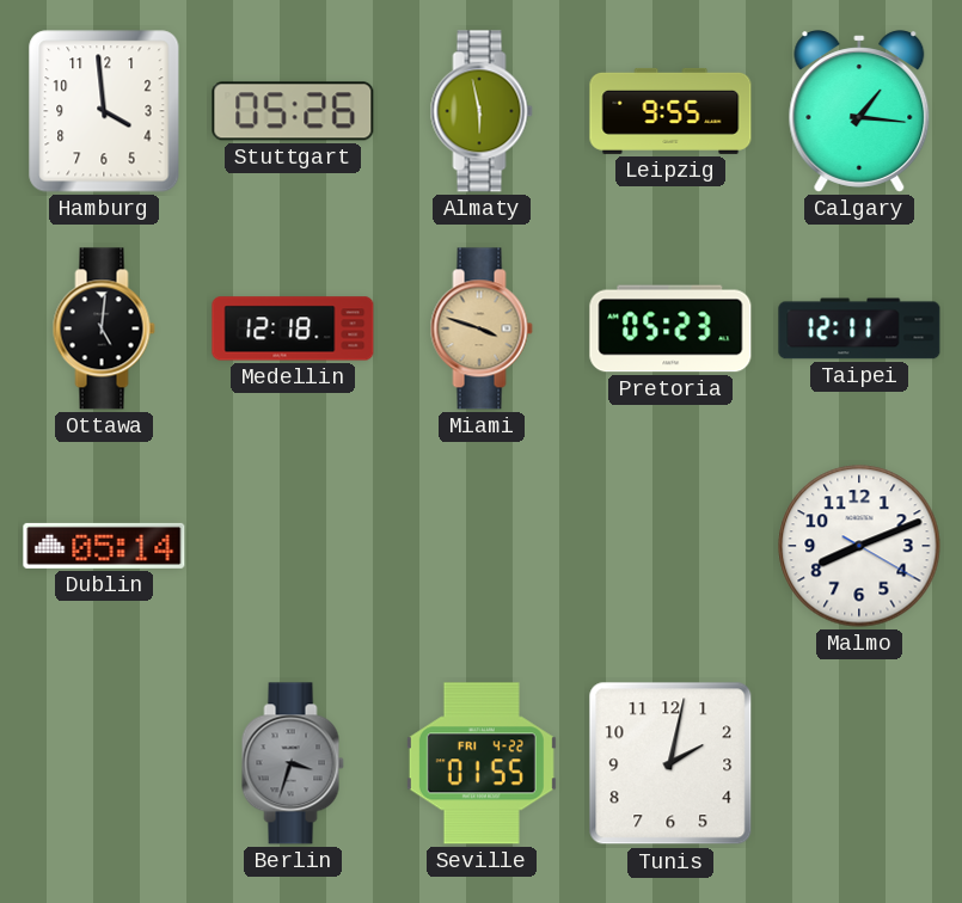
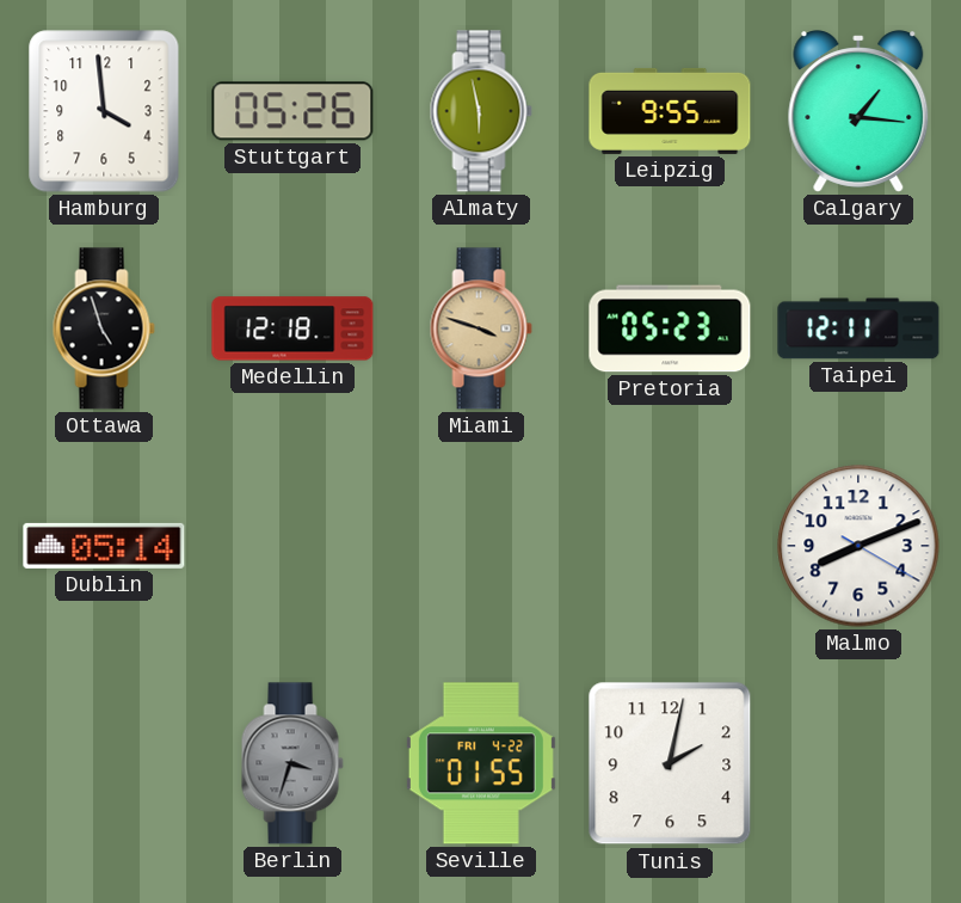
Ottawa: 5:01 -> 4:57
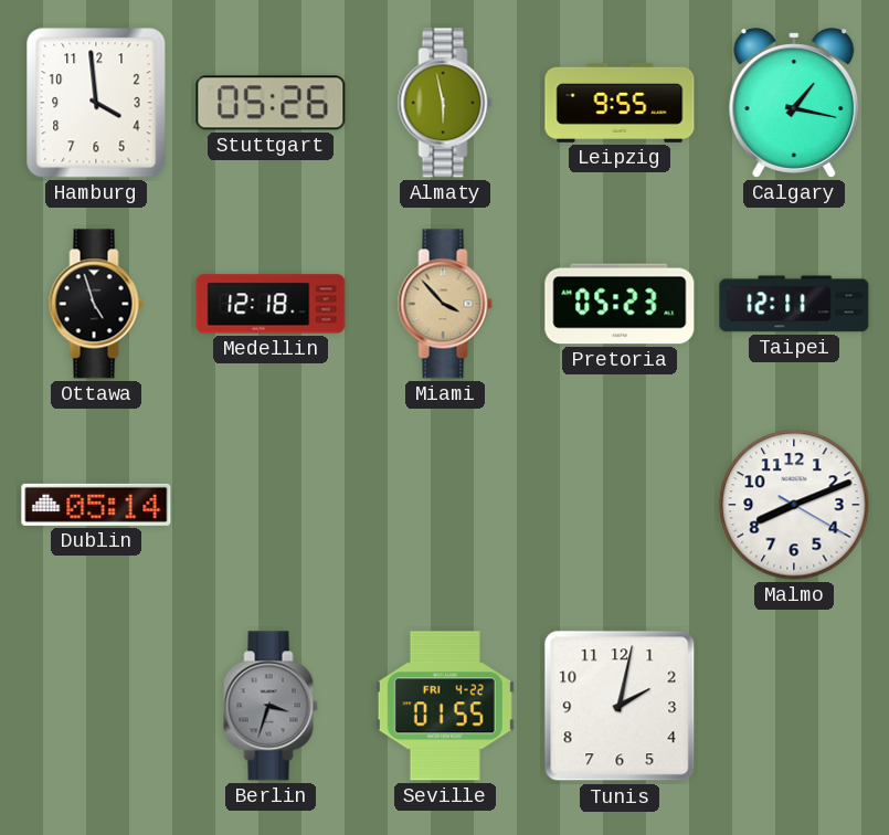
Calgary: 1:16 -> 1:17
Miami: 3:48 -> 3:53
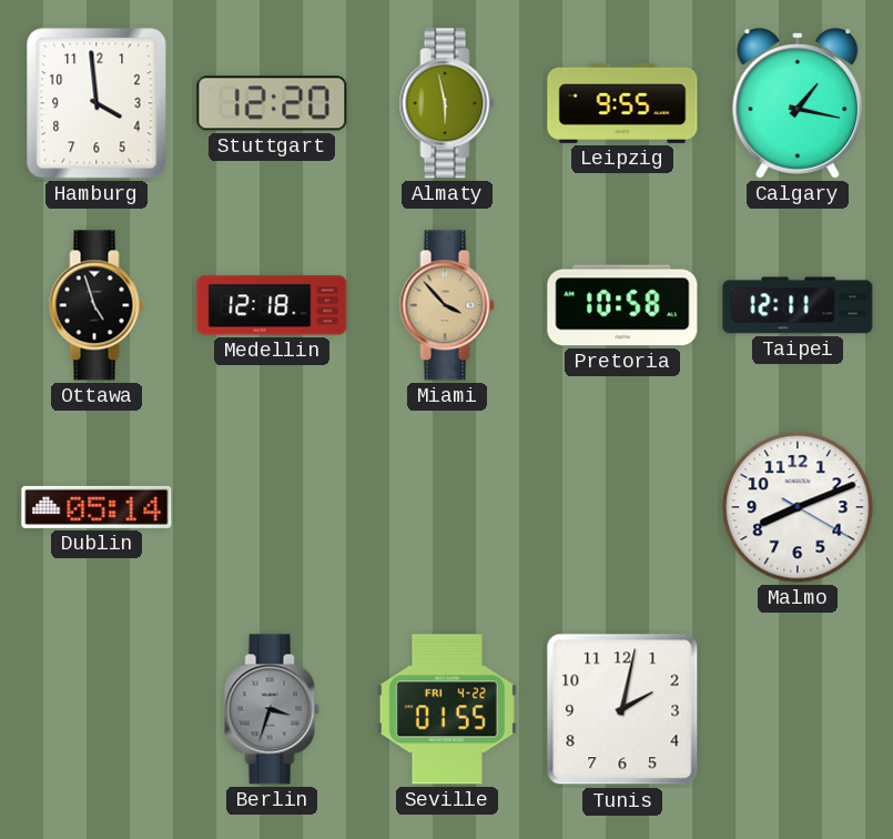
Stuttgart: 05:26 -> 12:20
Pretoria: 05:23 -> 10:58
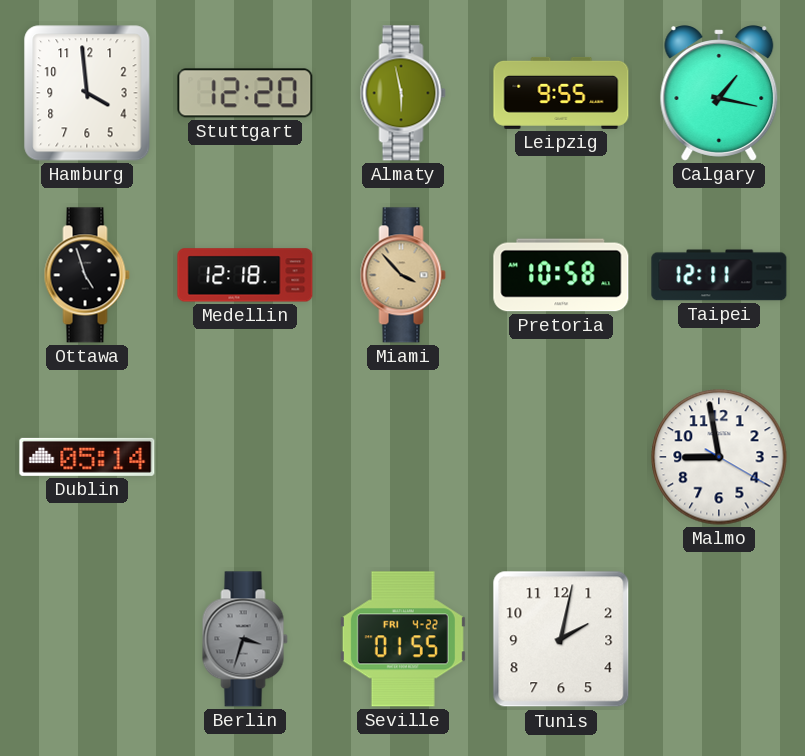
Malmo: 8:11 -> 8:58
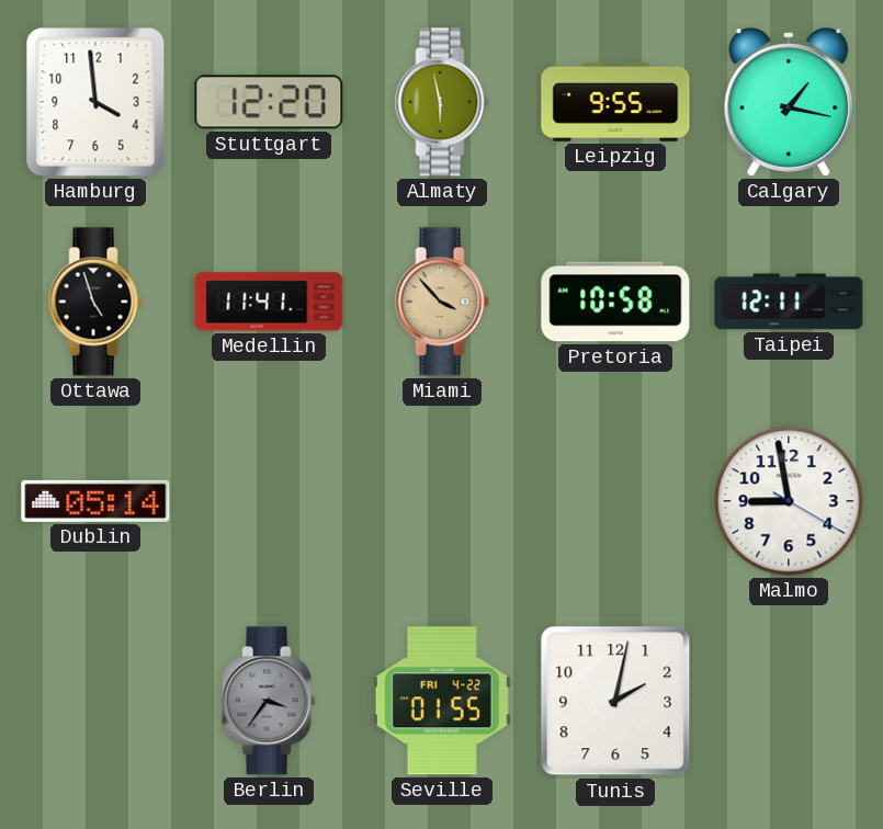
Medellin: 12:18 -> 11:41
Berlin: 3:33 -> 3:36
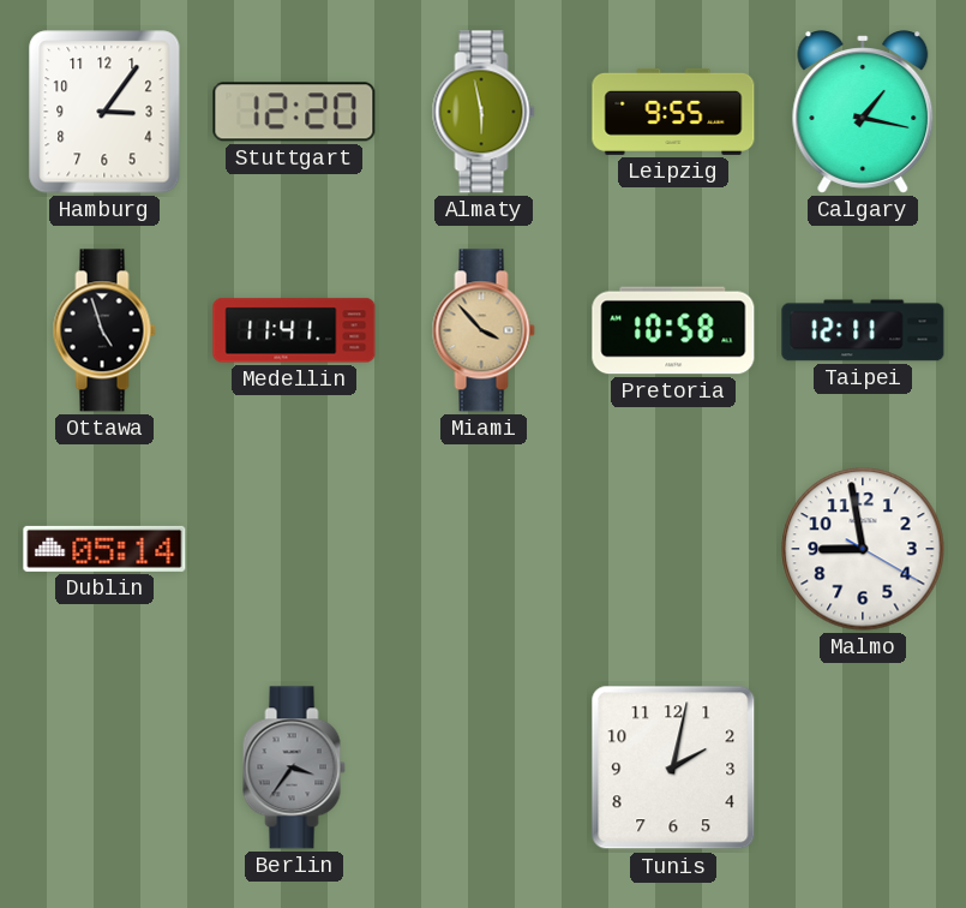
Hamburg: 3:59 -> 3:06
Seville: 01:55 -> none
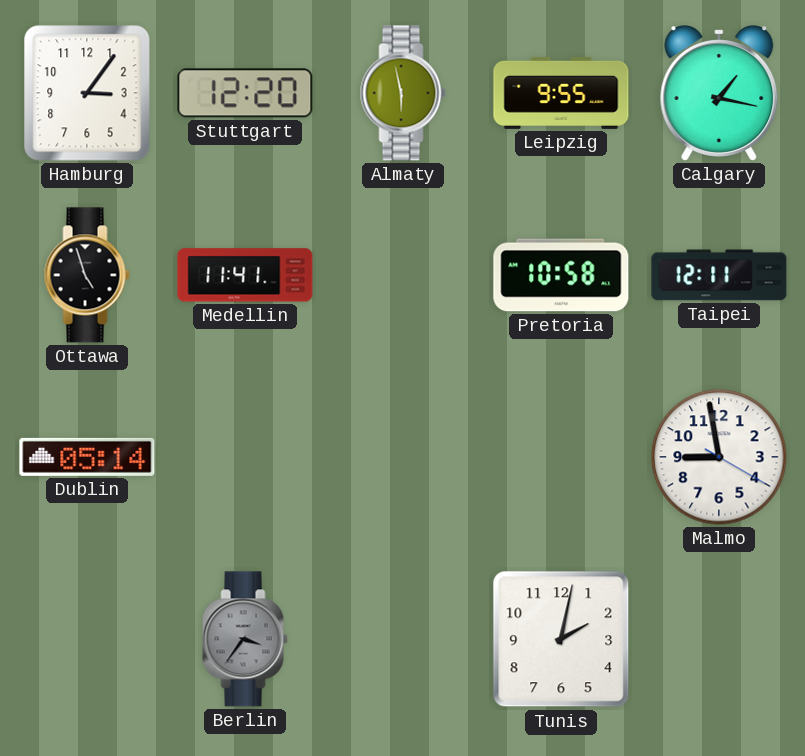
Miami: 3:53 -> none
